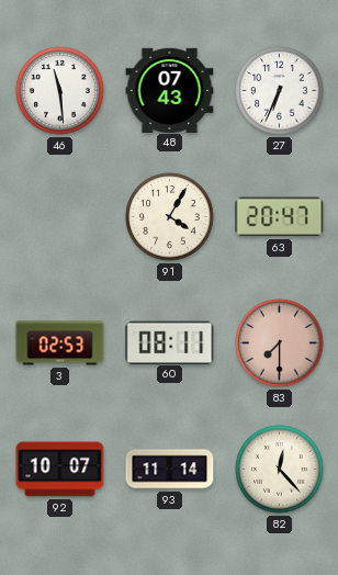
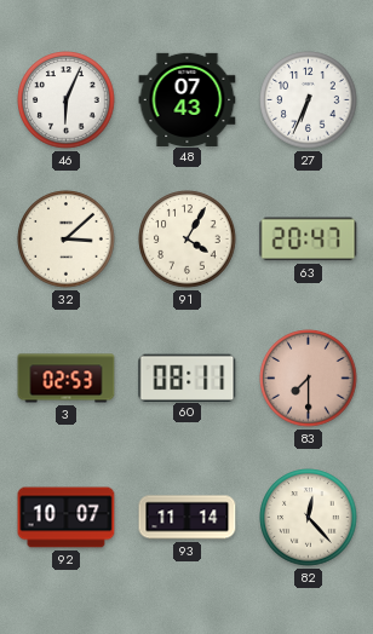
46: 11:29 -> 6:04
32: none -> 3:08
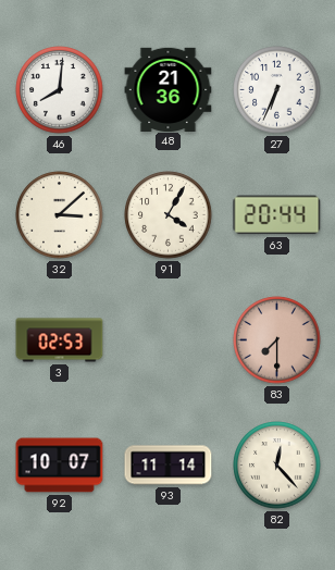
46: 6:04 -> 8:01
48: 07:43 -> 21:36
63: 20:47 -> 20:44
60: 08:11 -> none
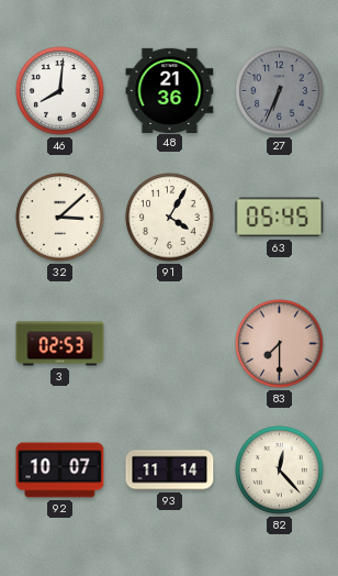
27 dial: white -> grey
63: 20:44 -> 05:45
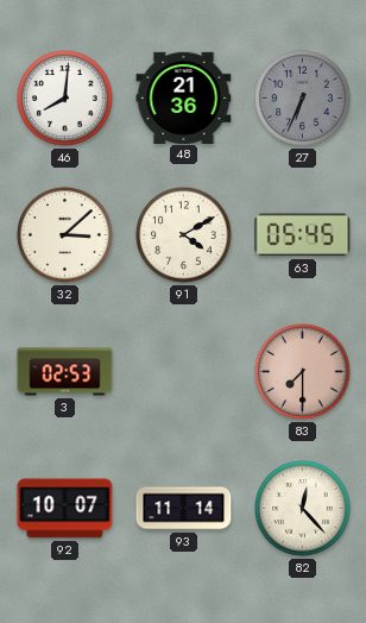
91: 4:05 -> 4:10
